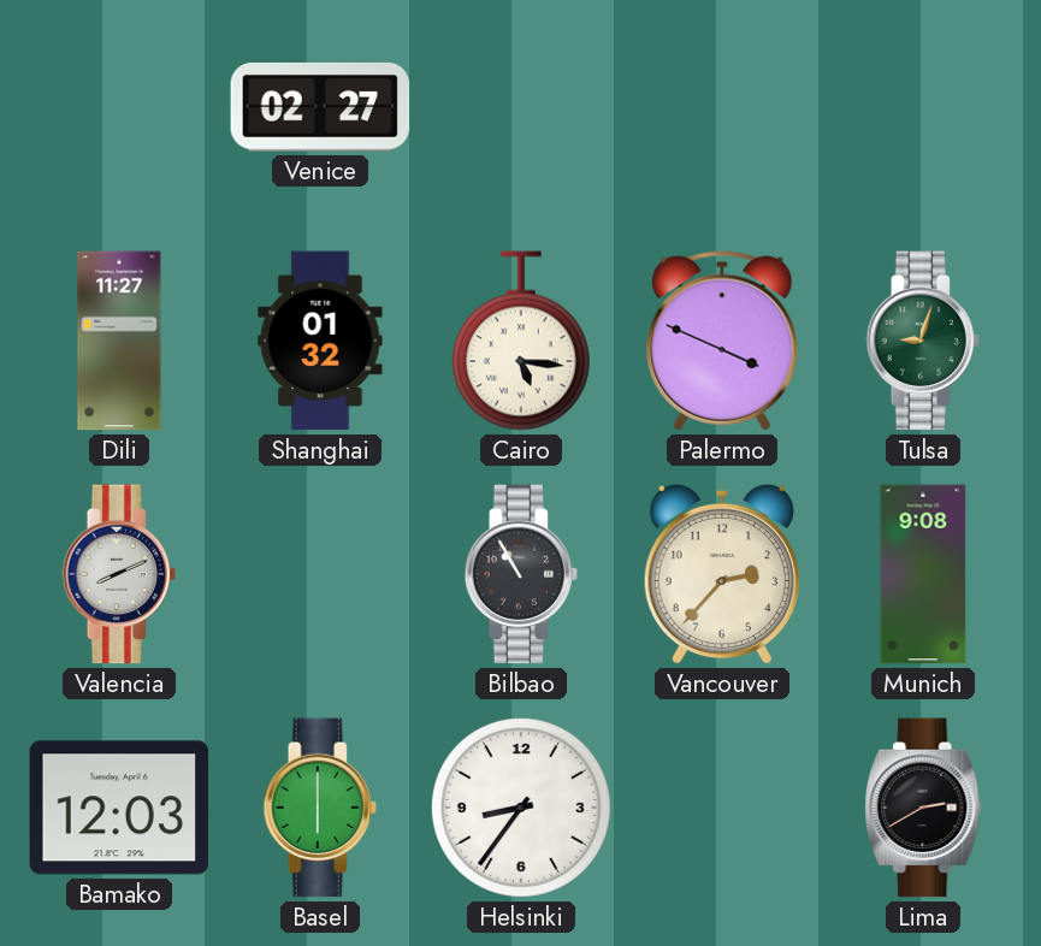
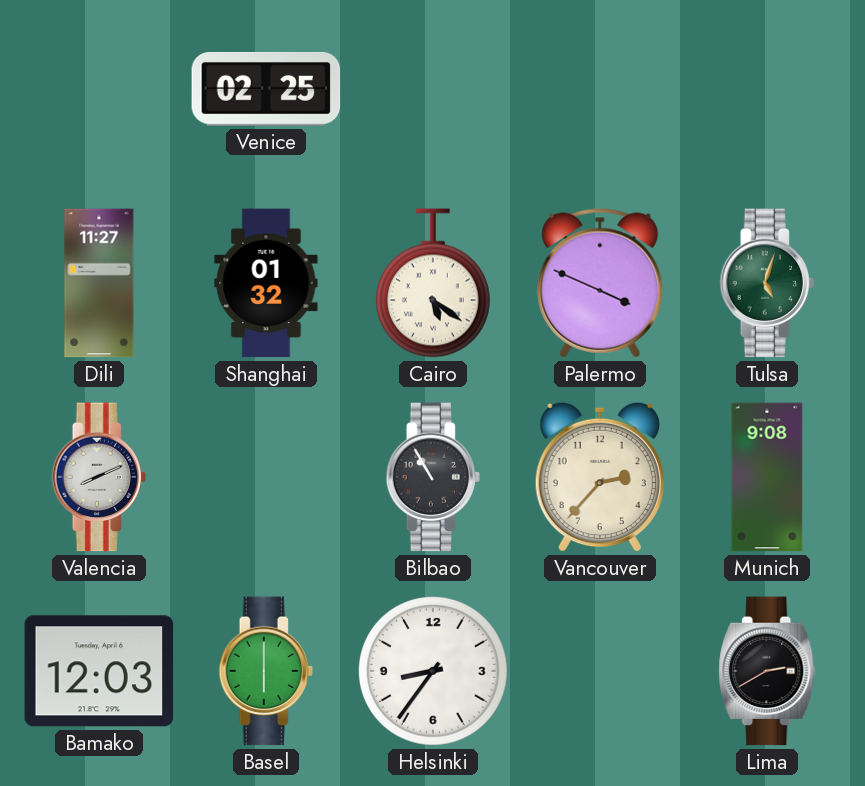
Venice: 02:27 -> 02:25
Cairo: 5:16 -> 5:21
Tulsa: 9:03 -> 5:03
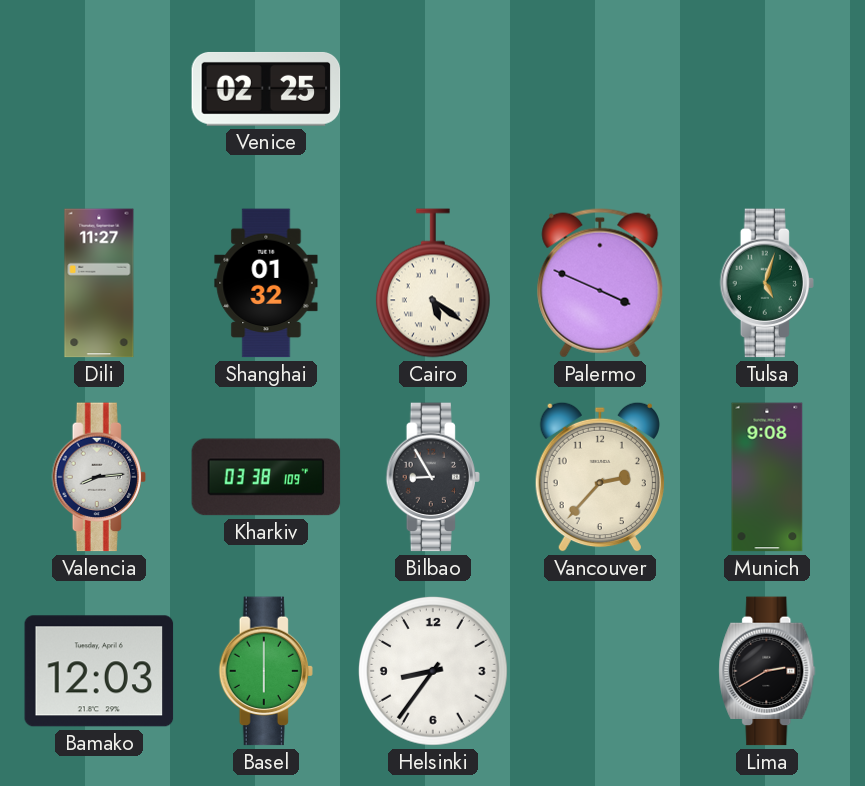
Valencia: 8:11 -> 8:14
Kharkiv: none -> 03:38
Bilbao: 10:55 -> 8:55
